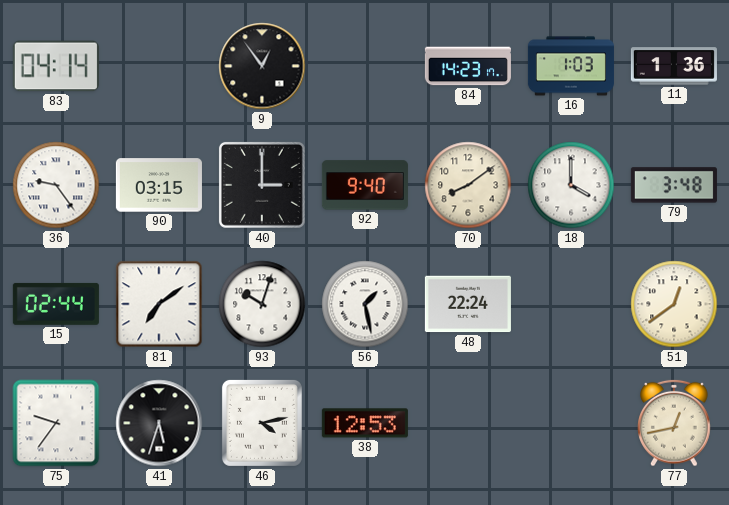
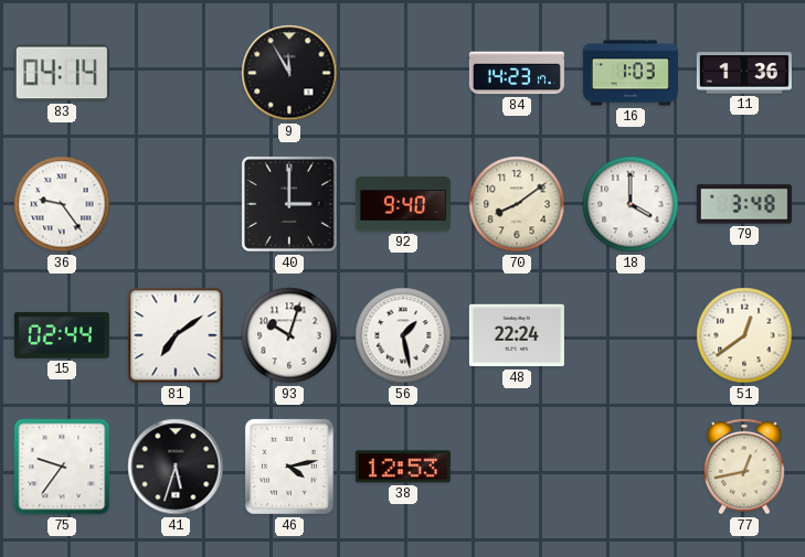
9: 12:54 -> 11:55
90: 03:15 -> none
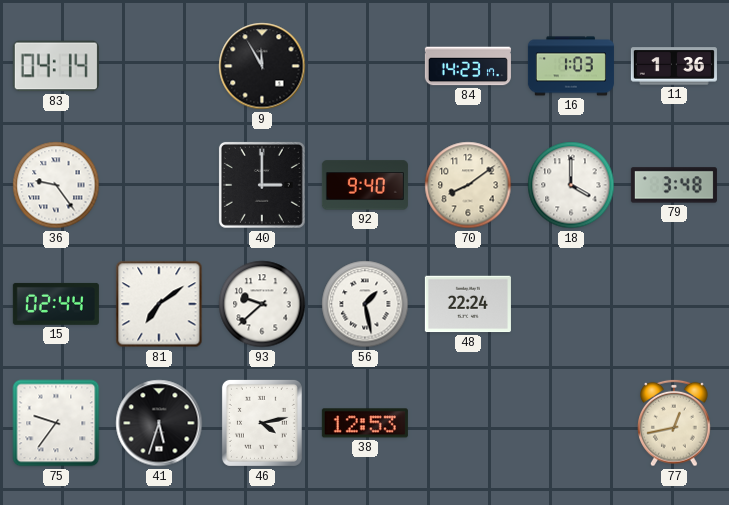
93: 10:03 -> 9:38
51: 12:39 -> none
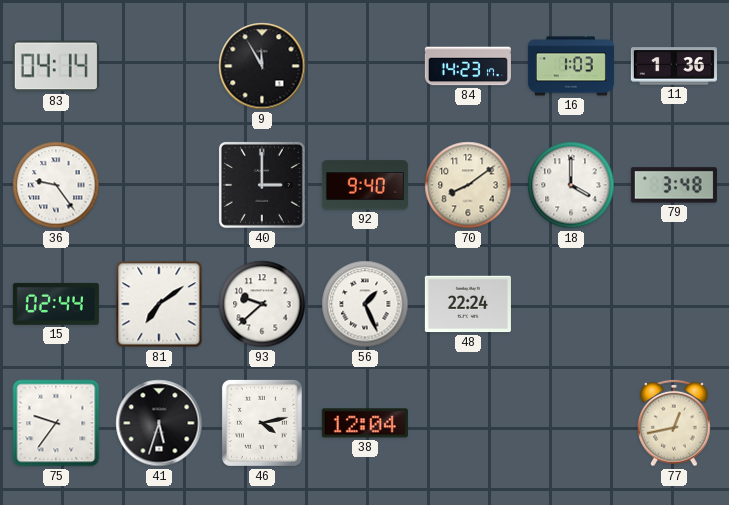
56: 1:28 -> 1:26
38: 12:53 -> 12:04
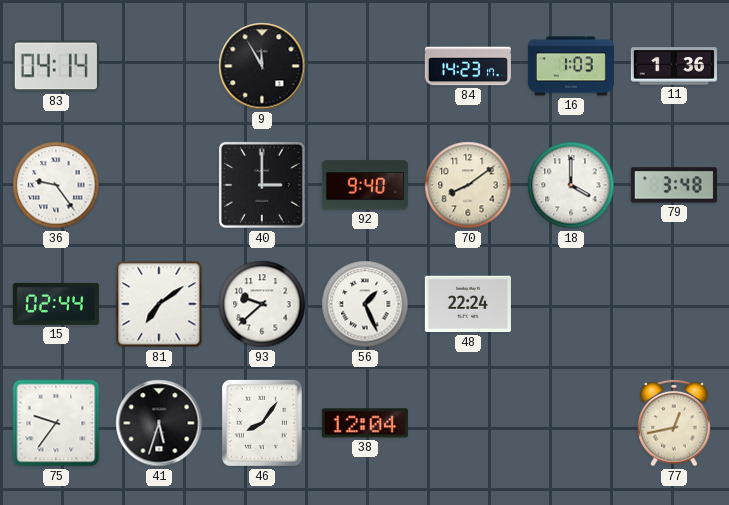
46: 4:13 -> 8:06
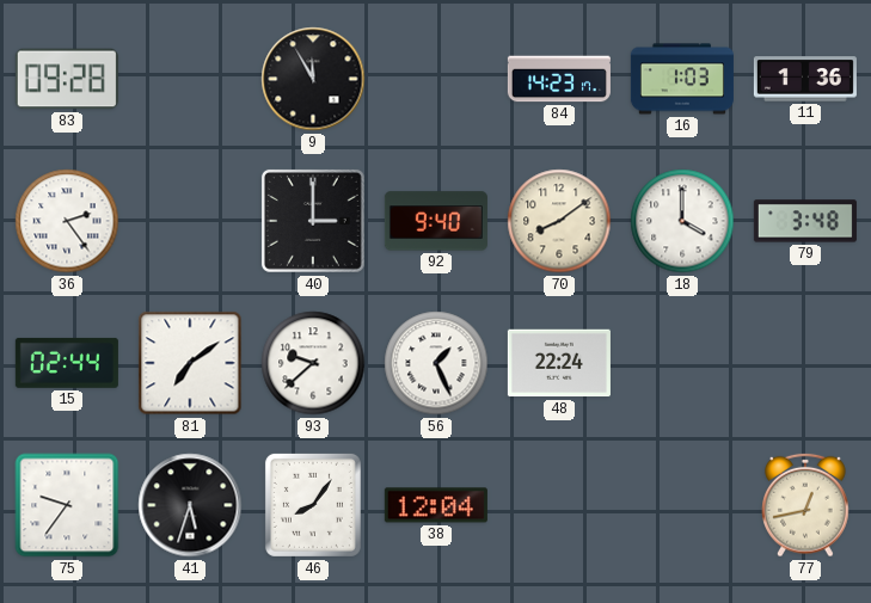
83: 04:14 -> 09:28
36: 9:24 -> 2:24
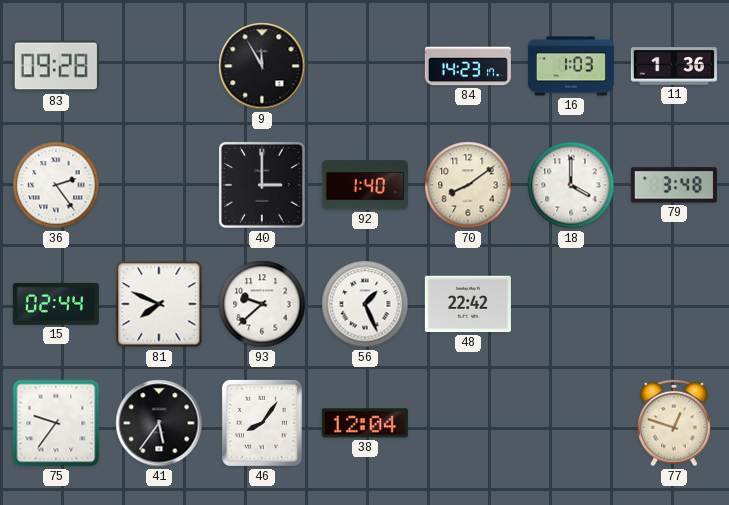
92: 9:40 -> 1:40
81: 7:09 -> 7:49
48: 22:24 -> 22:42
41: 5:33 -> 5:36
77: 12:43 -> 12:48
